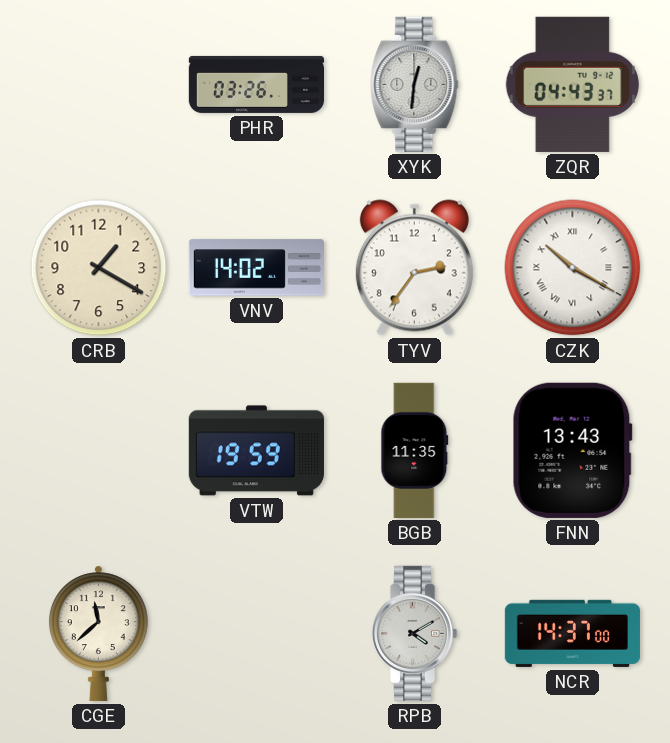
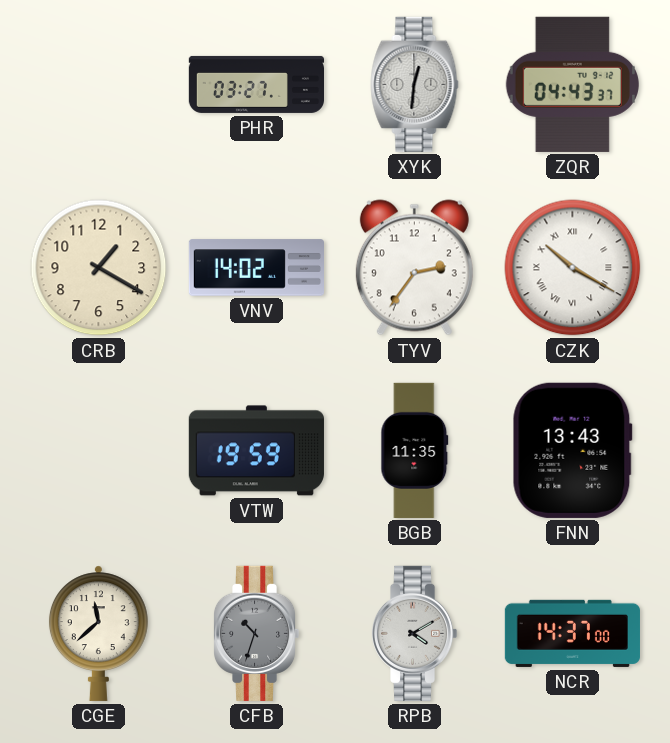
PHR: 03:26 -> 03:27
CFB: none -> 10:33
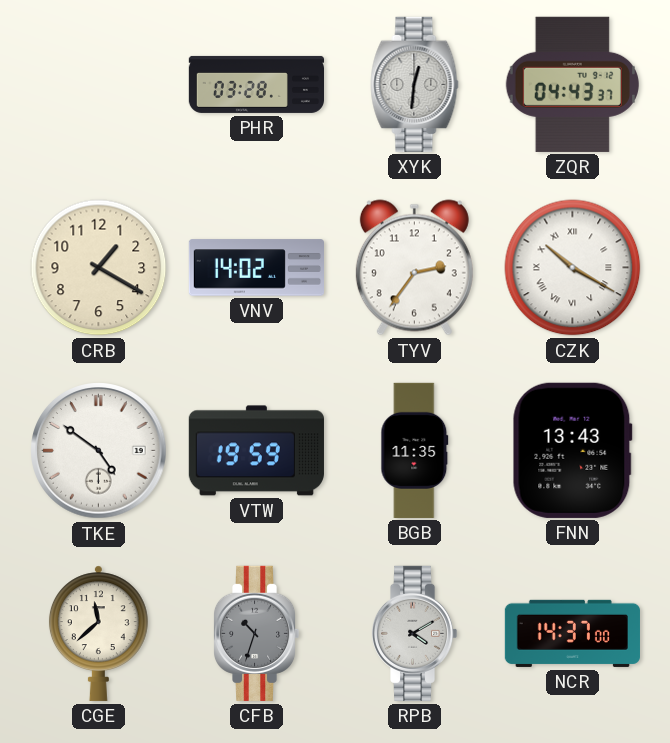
PHR: 03:27 -> 03:28
TKE: none -> 4:51
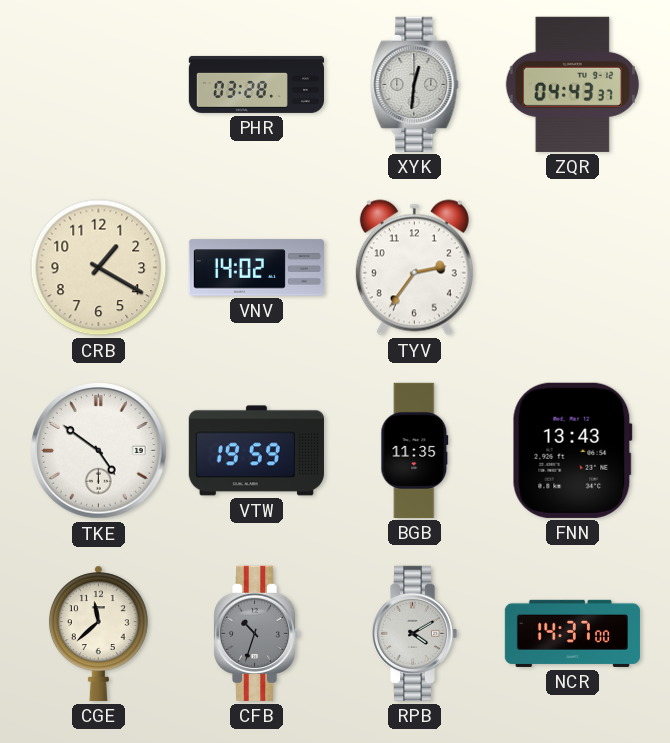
CZK: 10:20 -> none
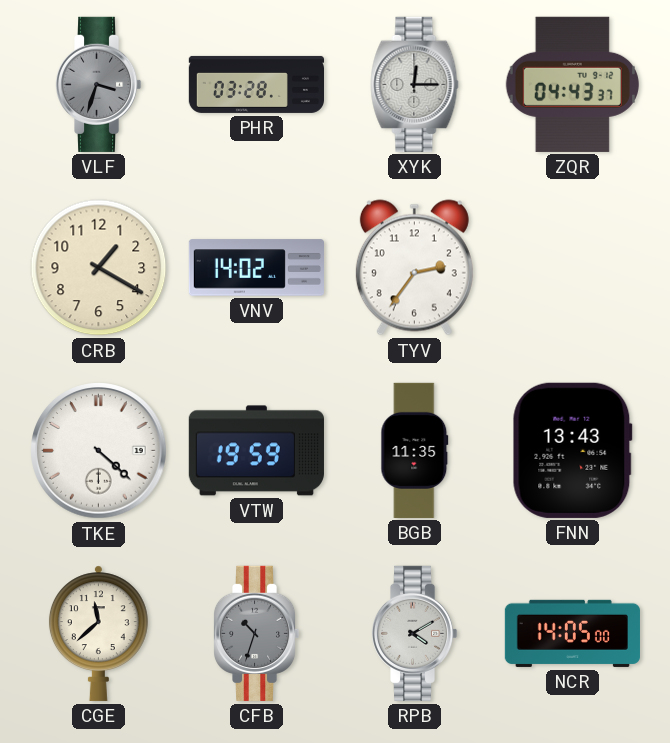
VLF: none -> 3:33
XYK: 12:31 -> 12:15
TKE: 4:51 -> 4:22
NCR: 14:37 -> 14:05
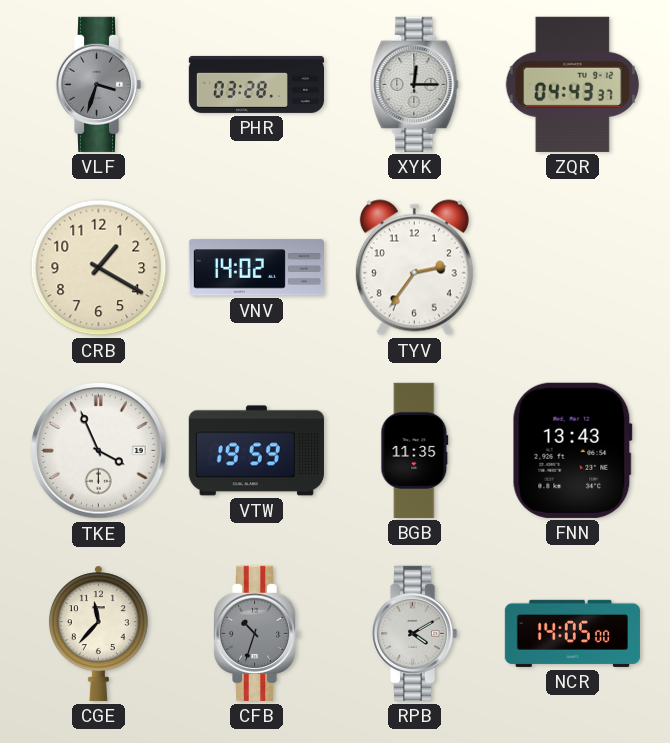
TKE: 4:22 -> 3:56
CGE: 11:38 -> 11:37
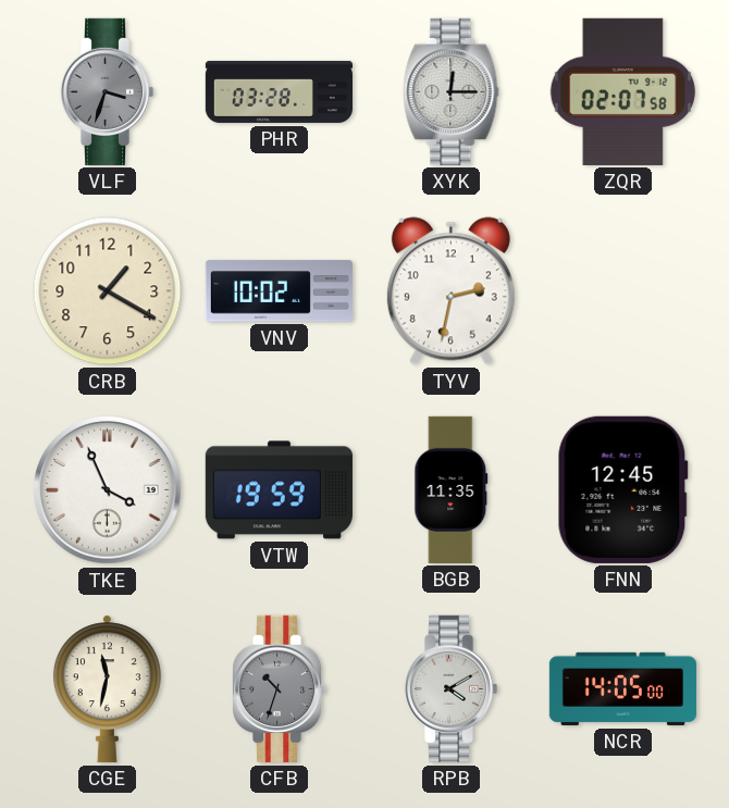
ZQR: 04:43 -> 02:07
VNV: 14:02 -> 10:02
TYV: 2:36 -> 2:32
FNN: 13:43 -> 12:45
CGE: 11:37 -> 11:32
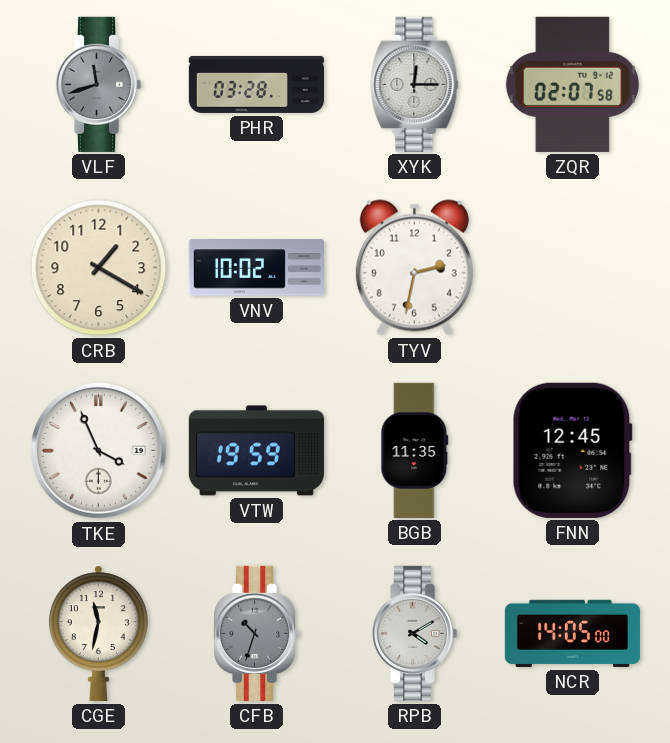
VLF: 3:33 -> 11:42
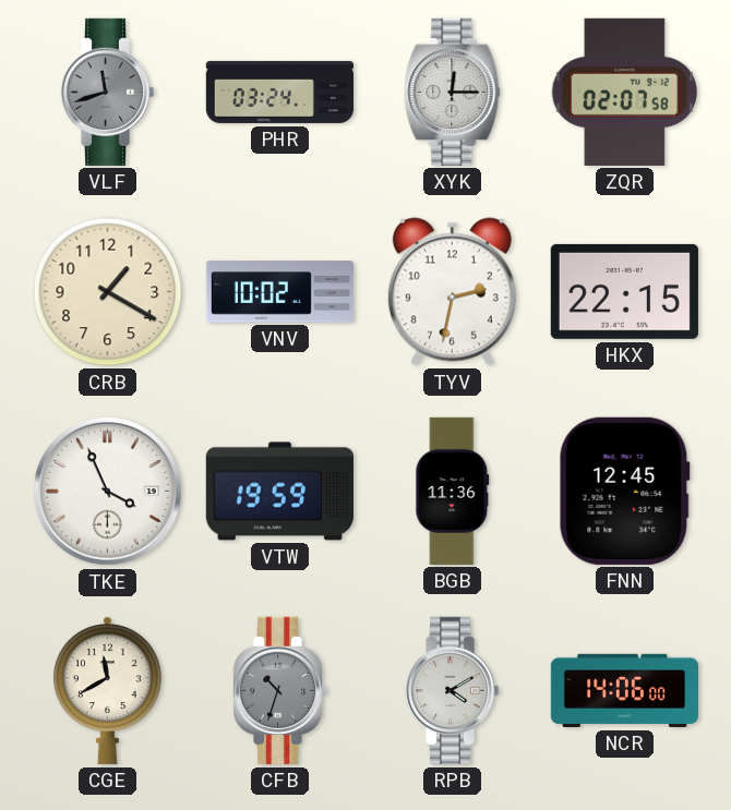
PHR: 03:28 -> 03:24
HKX: none -> 22:15
BGB: 11:35 -> 11:36
CGE: 11:32 -> 11:40
NCR: 14:05 -> 14:06
